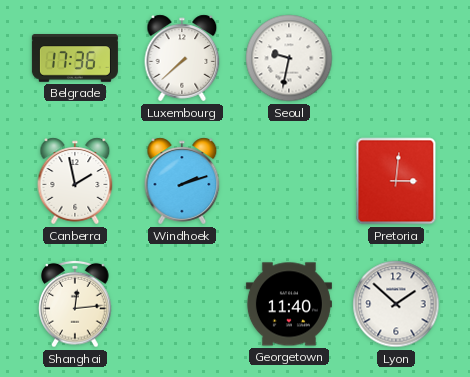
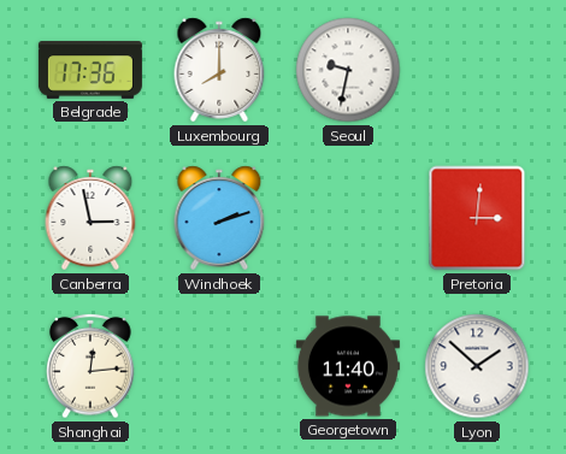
Luxembourg: 7:38 -> 8:00
Canberra: 1:58 -> 2:58
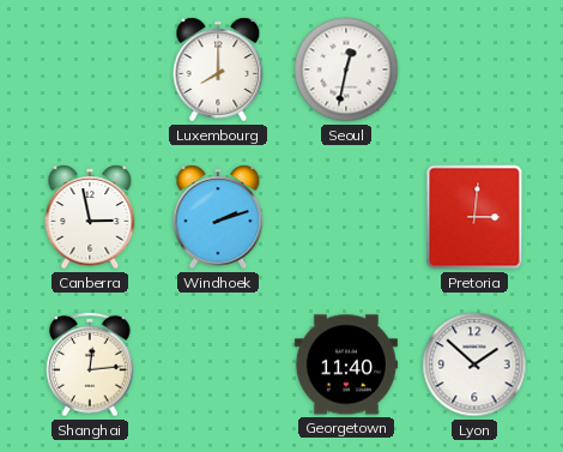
Belgrade: 17:36 -> none
Seoul: 9:32 -> 12:32
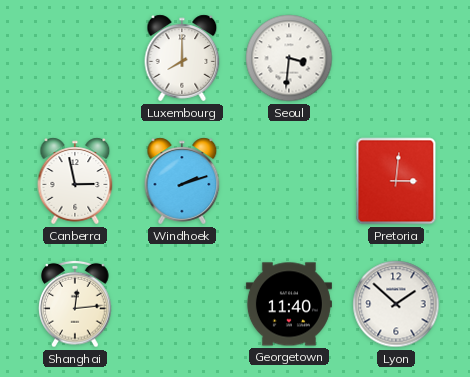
Seoul: 12:32 -> 3:31
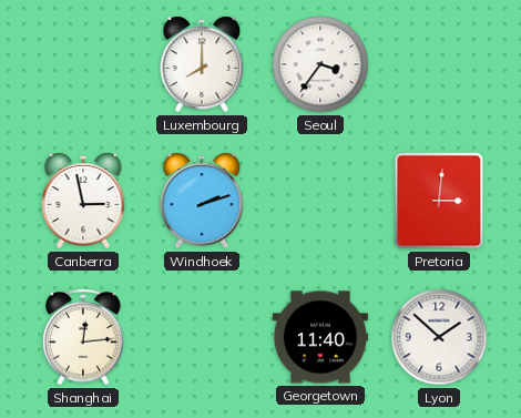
Seoul: 3:31 -> 3:36
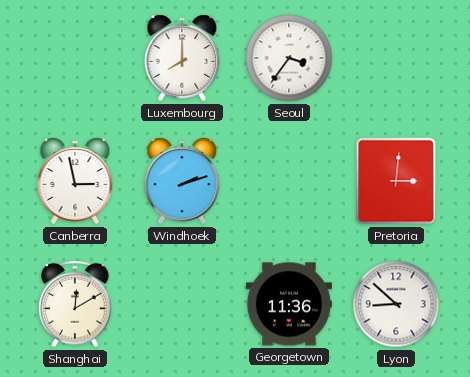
Shanghai: 12:14 -> 12:10
Georgetown: 11:40 -> 11:36
Lyon: 1:52 -> 8:52
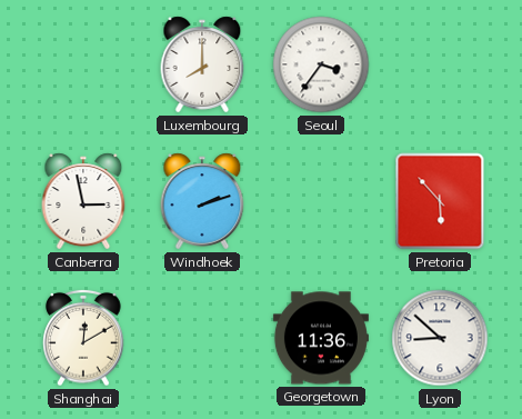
Pretoria: 3:01 -> 5:53
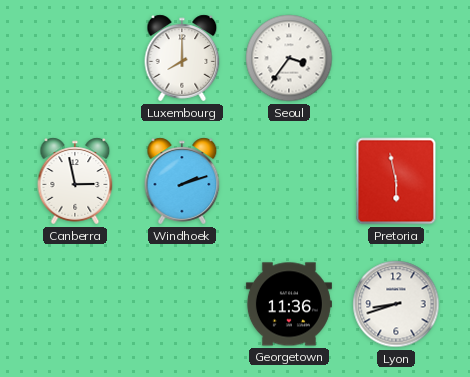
Pretoria: 5:53 -> 5:58
Shanghai: 12:10 -> none
Lyon: 8:52 -> 8:42
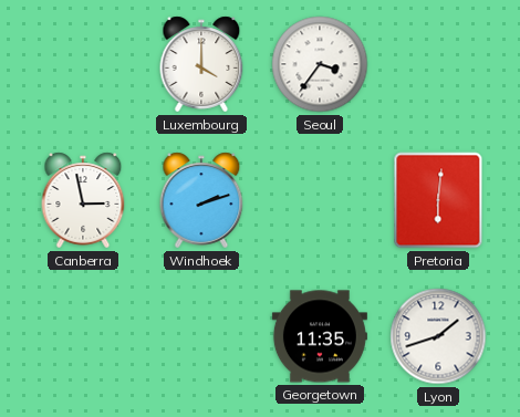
Luxembourg: 8:00 -> 4:00
Pretoria: 5:58 -> 6:01
Georgetown: 11:36 -> 11:35
Lyon: 8:42 -> 1:42
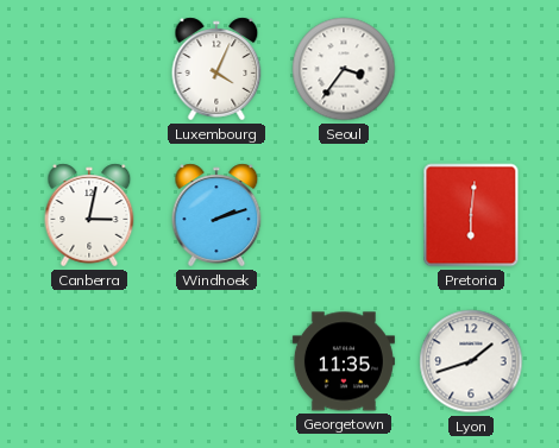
Luxembourg: 4:00 -> 4:04
Canberra: 2:58 -> 3:02
